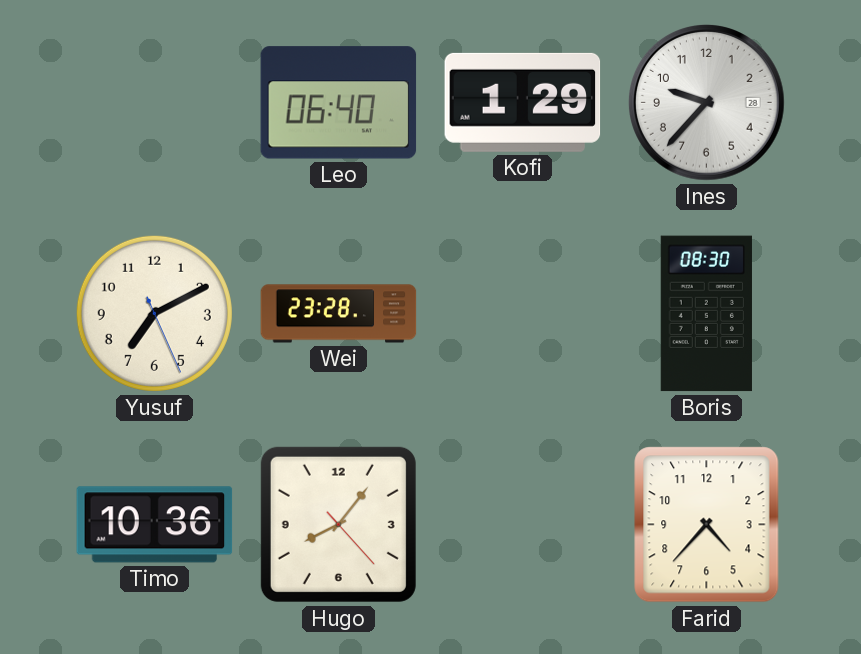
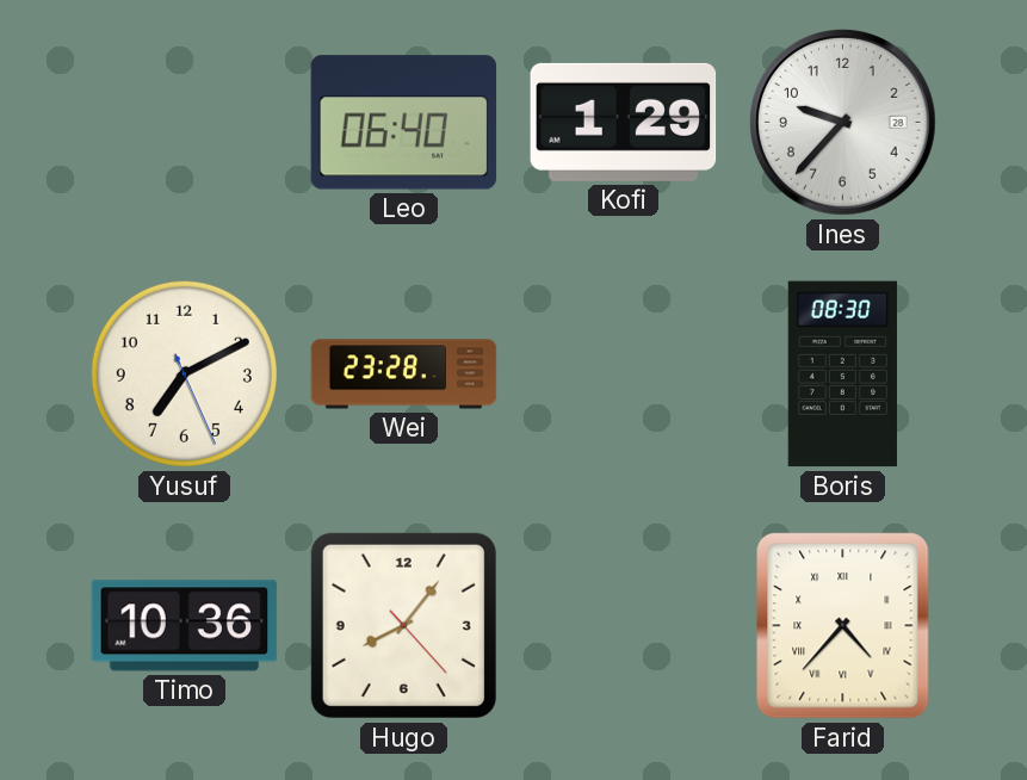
Farid numerals: Arabic -> Roman
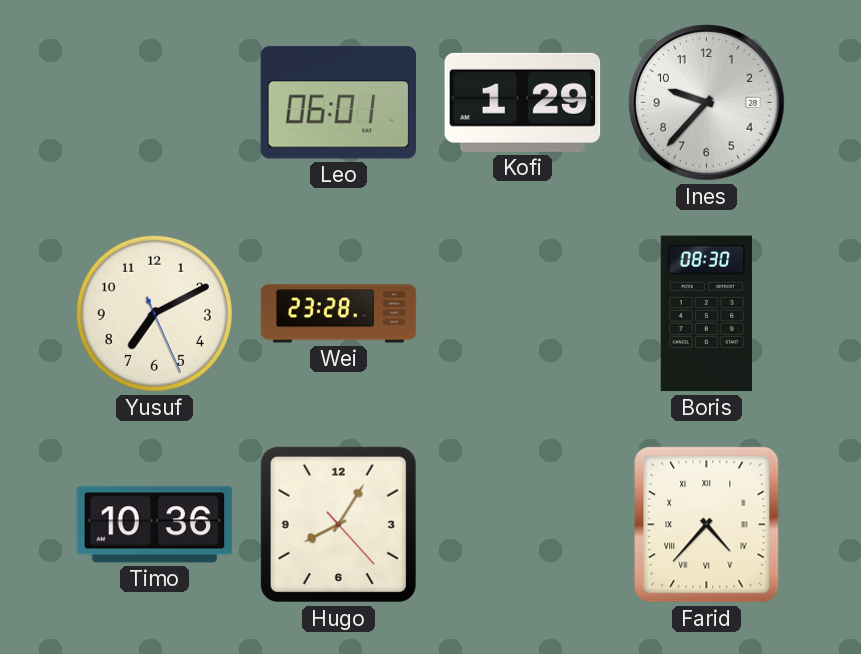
Leo: 06:40 -> 06:01
Hugo: 8:06 -> 8:05
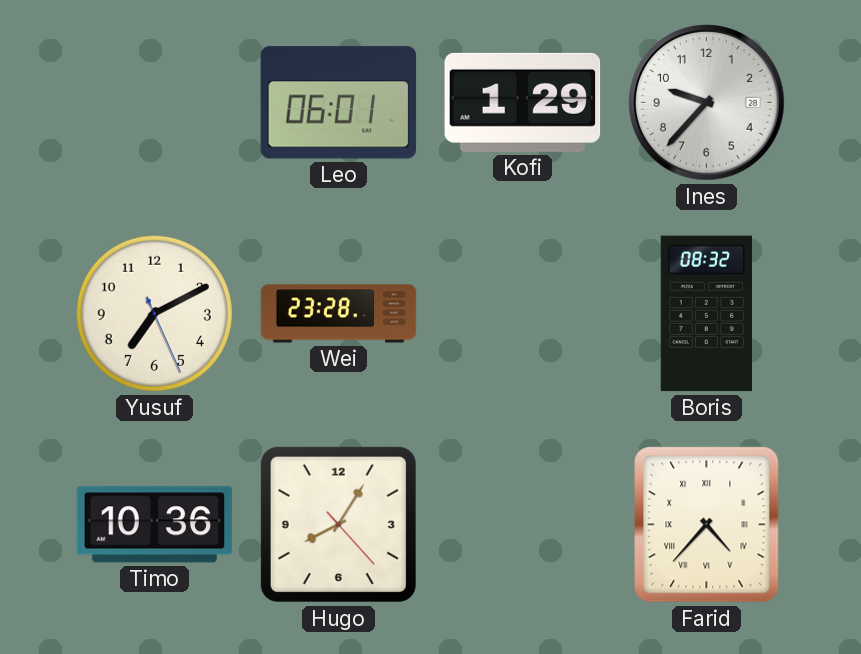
Boris: 08:30 -> 08:32
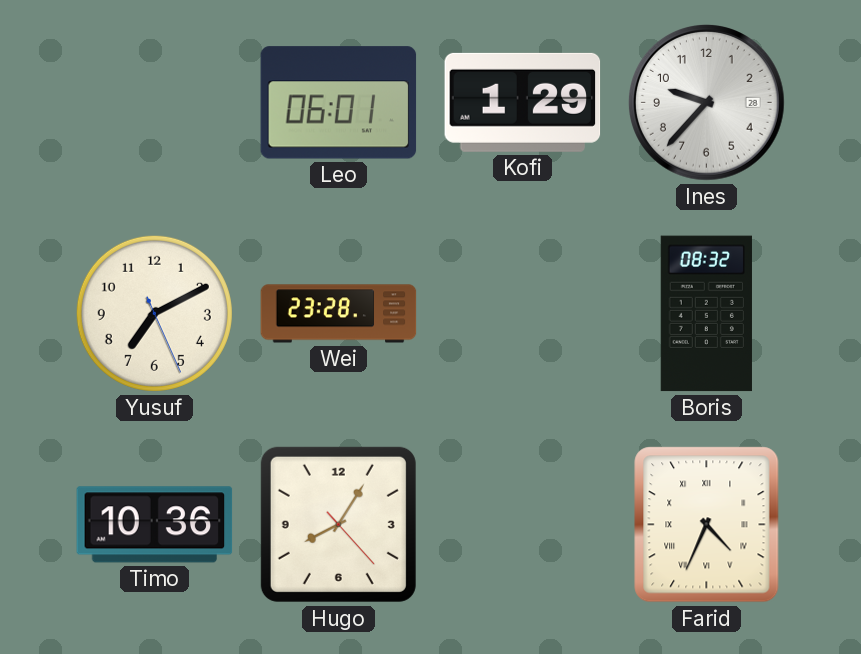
Farid: 4:37 -> 4:34
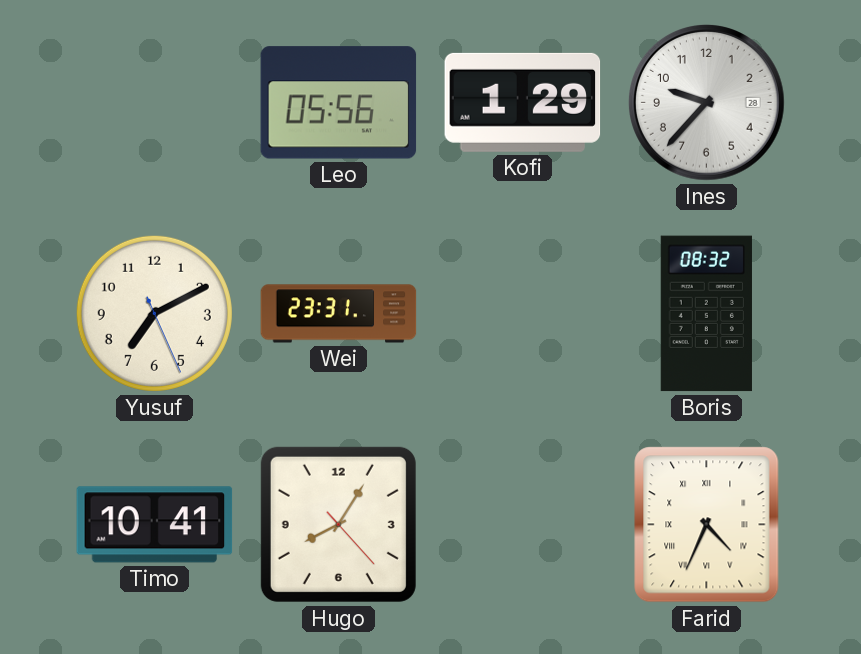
Leo: 06:01 -> 05:56
Wei: 23:28 -> 23:31
Timo: 10:36 -> 10:41
